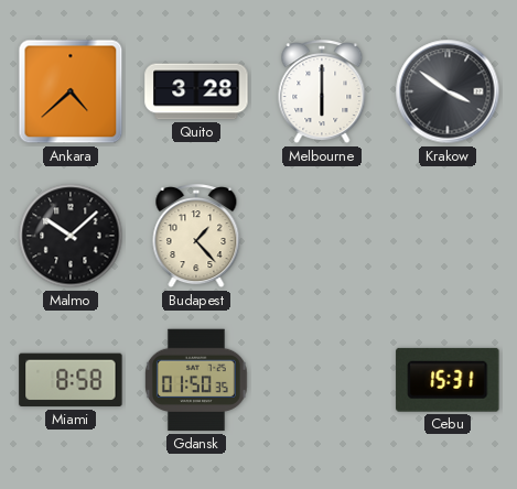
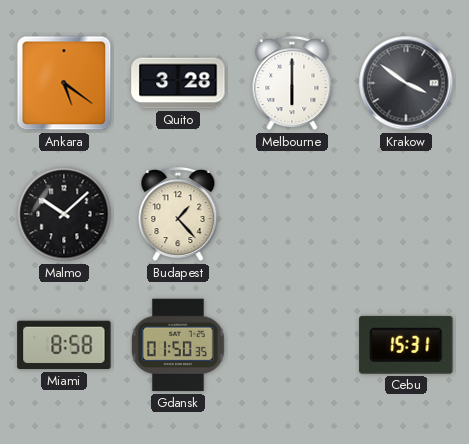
Ankara: 4:38 -> 5:21
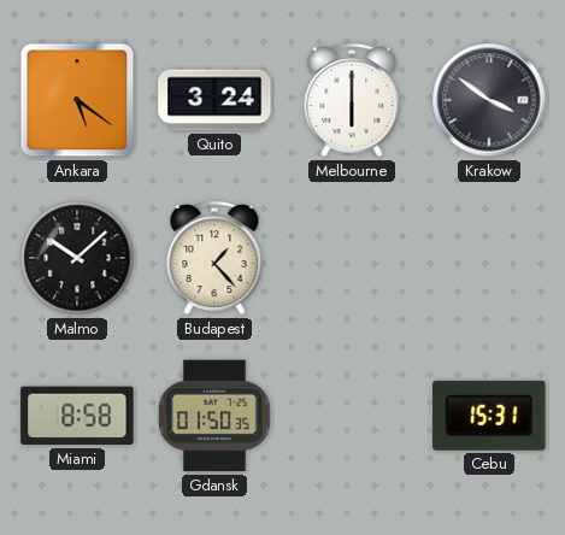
Quito: 3:28 -> 3:24
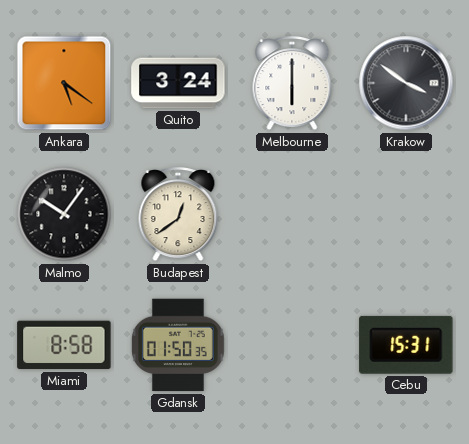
Malmo: 10:08 -> 10:06
Budapest: 1:23 -> 12:39
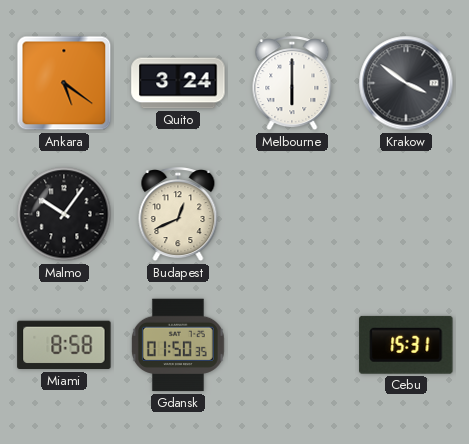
Budapest: 12:39 -> 12:41
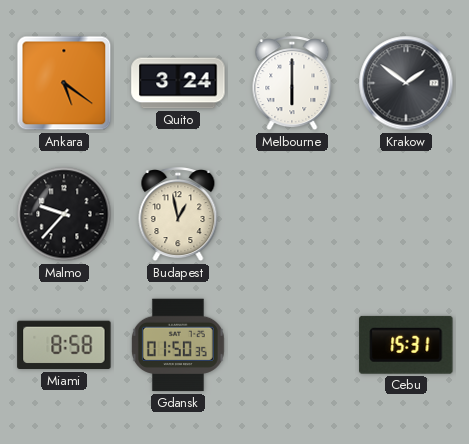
Krakow: 3:51 -> 1:51
Malmo: 10:06 -> 9:37
Budapest: 12:41 -> 12:58
